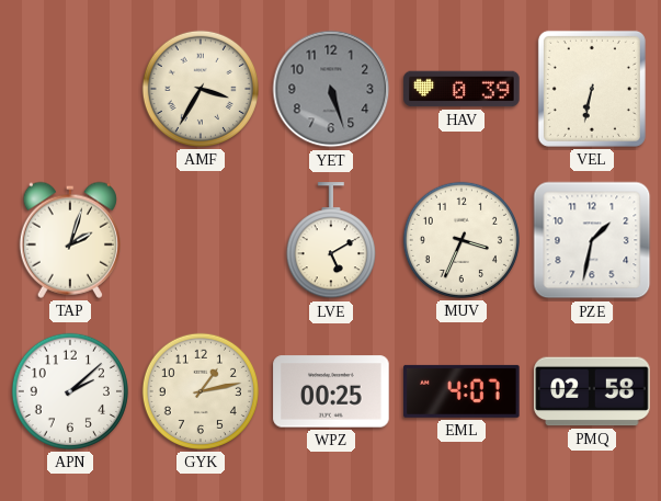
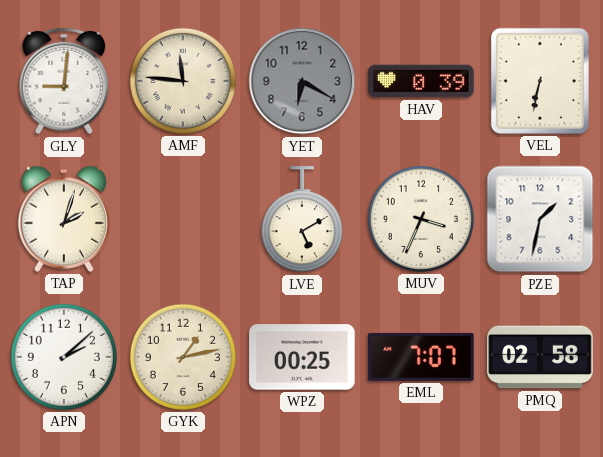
GLY: none -> 9:01
AMF: 3:35 -> 11:46
YET: 5:27 -> 6:20
EML: 4:07 -> 7:07
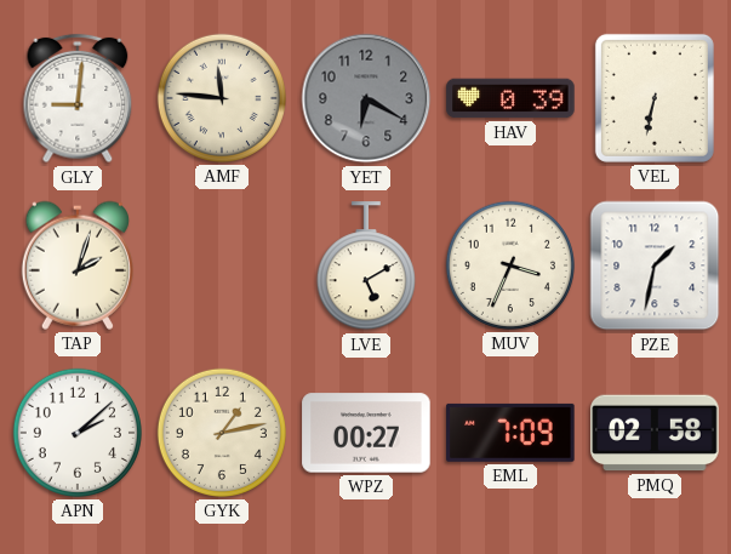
WPZ: 00:25 -> 00:27
EML: 7:07 -> 7:09
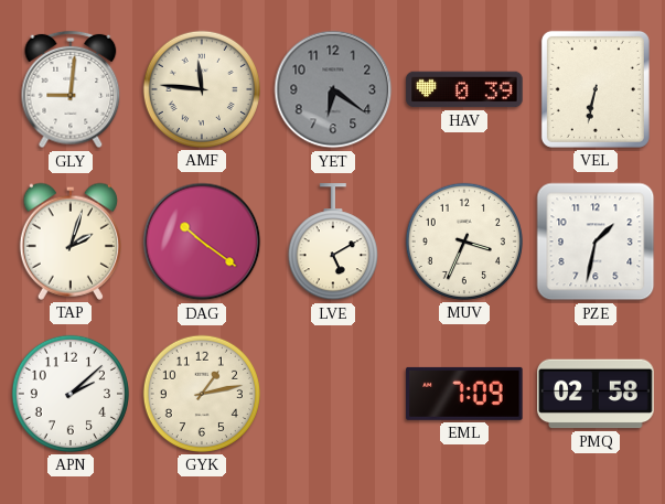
YET: 6:20 -> 6:21
DAG: none -> 10:21
WPZ: 00:27 -> none
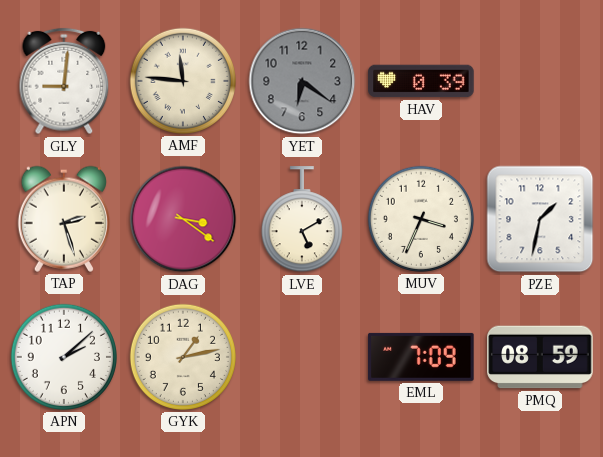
VEL: 6:32 -> none
TAP: 2:03 -> 2:27
DAG: 10:21 -> 3:21
PMQ: 02:58 -> 08:59
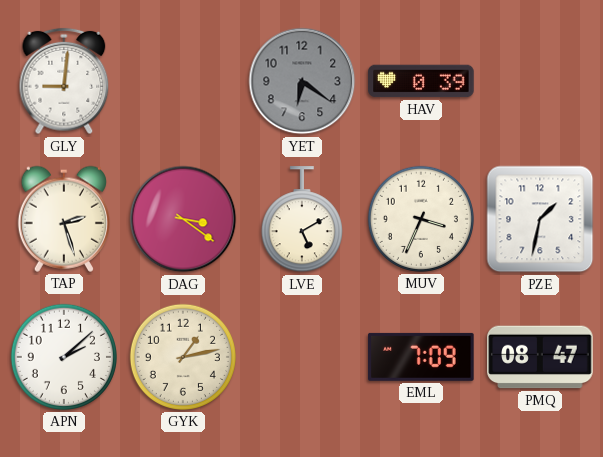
AMF: 11:46 -> none
PMQ: 08:59 -> 08:47
